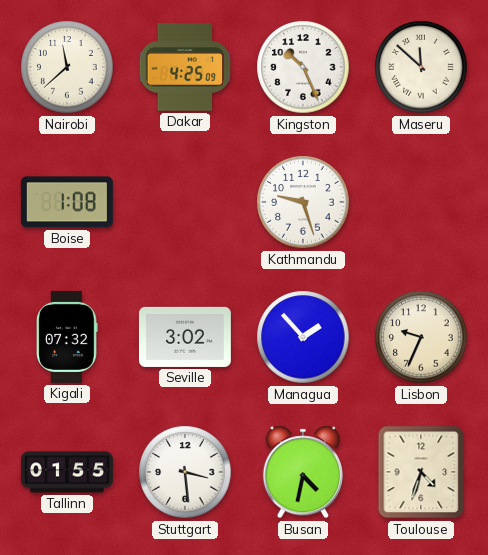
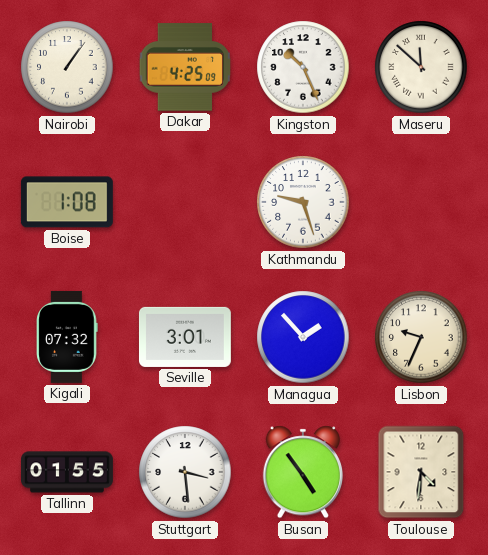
Nairobi: 11:38 -> 1:06
Seville: 3:02 -> 3:01
Busan: 4:32 -> 4:54
Toulouse: 4:33 -> 4:31
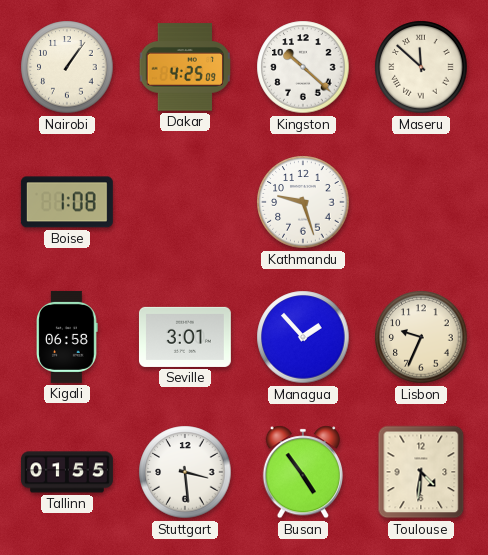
Kingston: 10:26 -> 10:22
Kigali: 07:32 -> 06:58
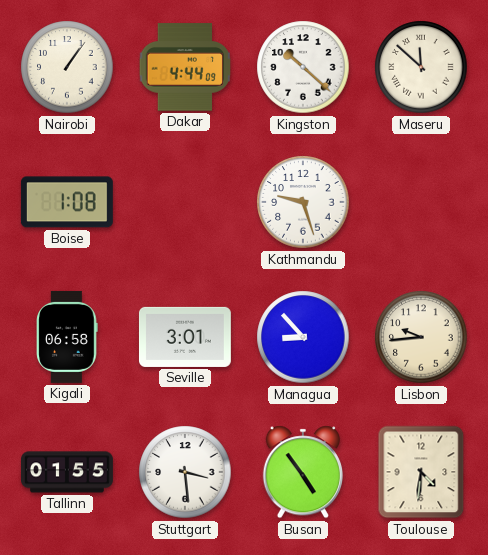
Dakar: 4:25 -> 4:44
Managua: 1:53 -> 8:53
Lisbon: 9:34 -> 9:44
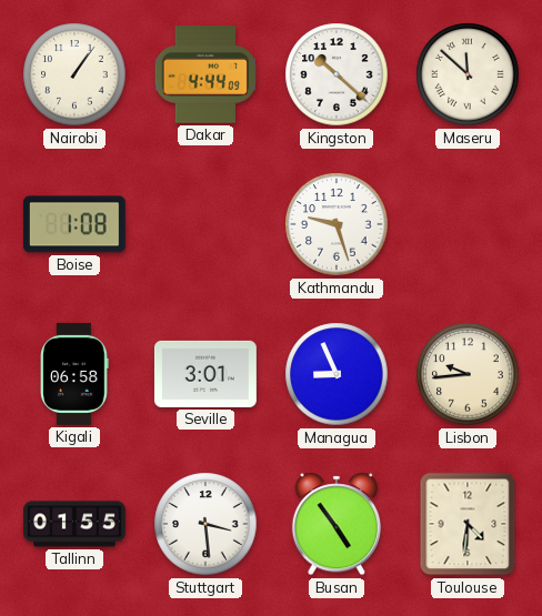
Managua: 8:53 -> 8:56
